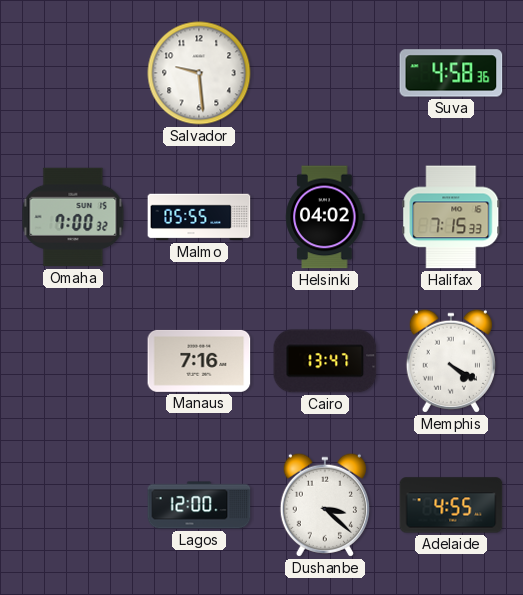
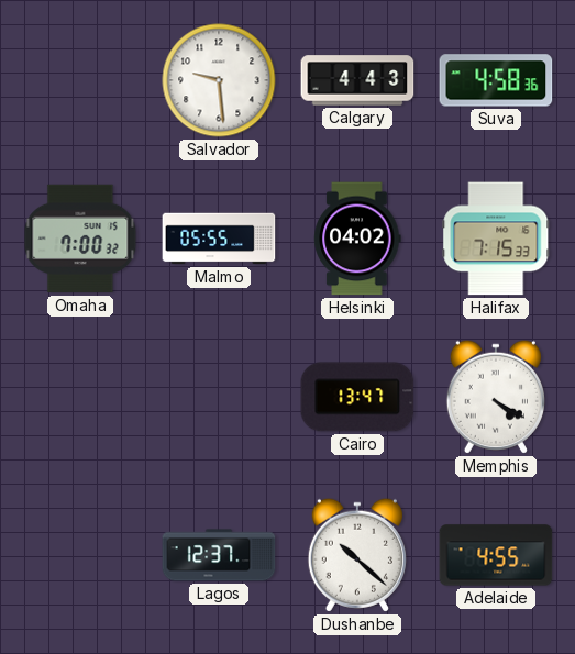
Calgary: none -> 4:43
Manaus: 7:16 -> none
Lagos: 12:00 -> 12:37
Dushanbe: 3:22 -> 10:22
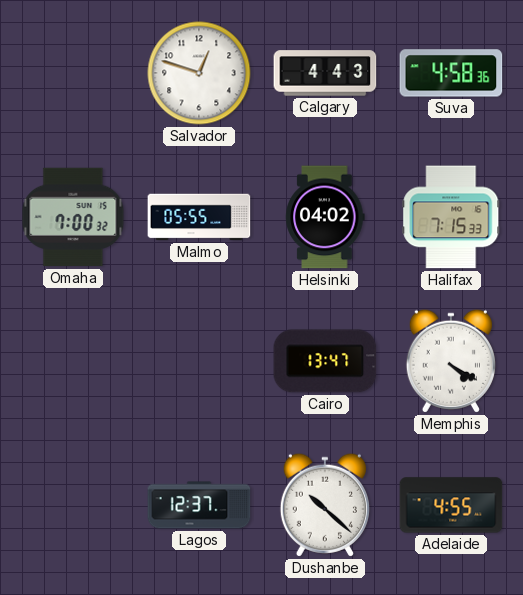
Salvador: 9:29 -> 12:48
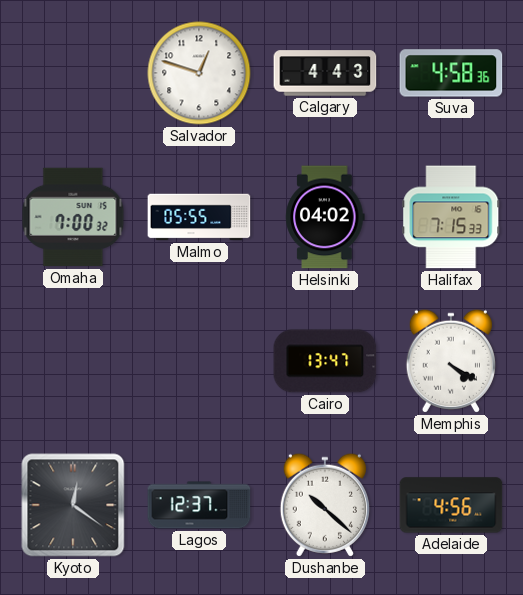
Kyoto: none -> 12:21
Adelaide: 4:55 -> 4:56
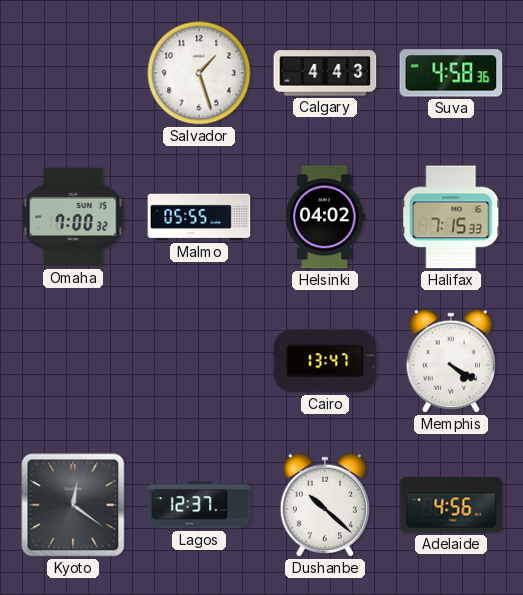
Salvador: 12:48 -> 1:27
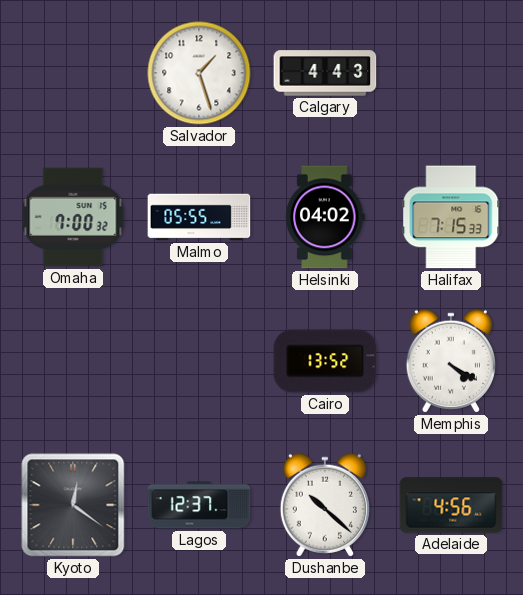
Suva: 4:58 -> none
Cairo: 13:47 -> 13:52
